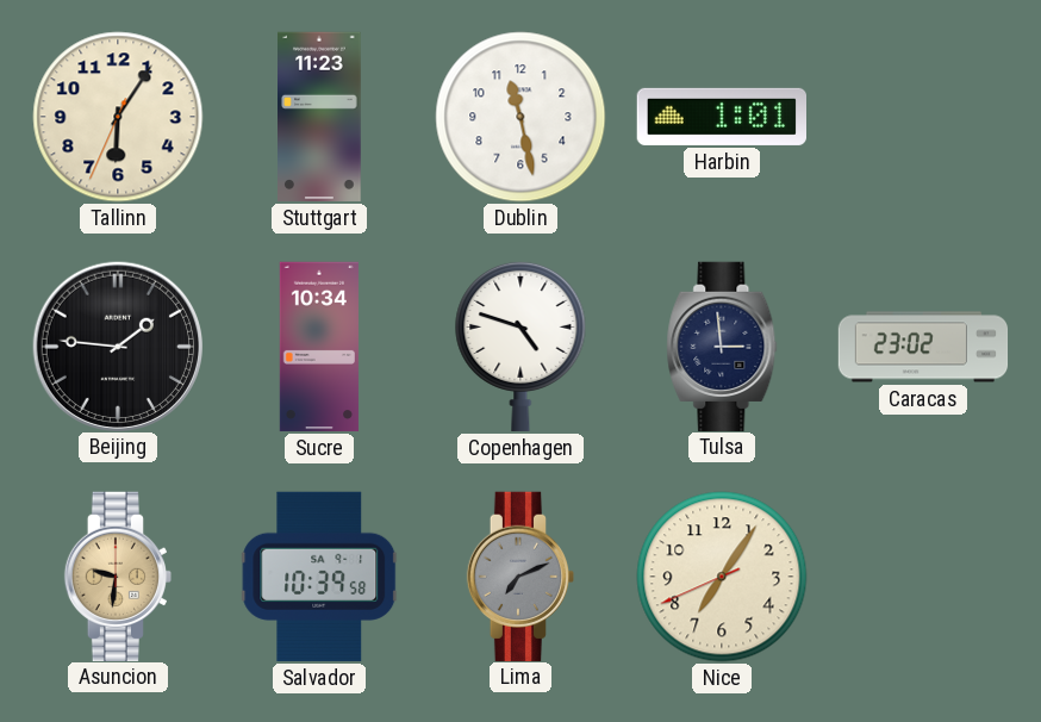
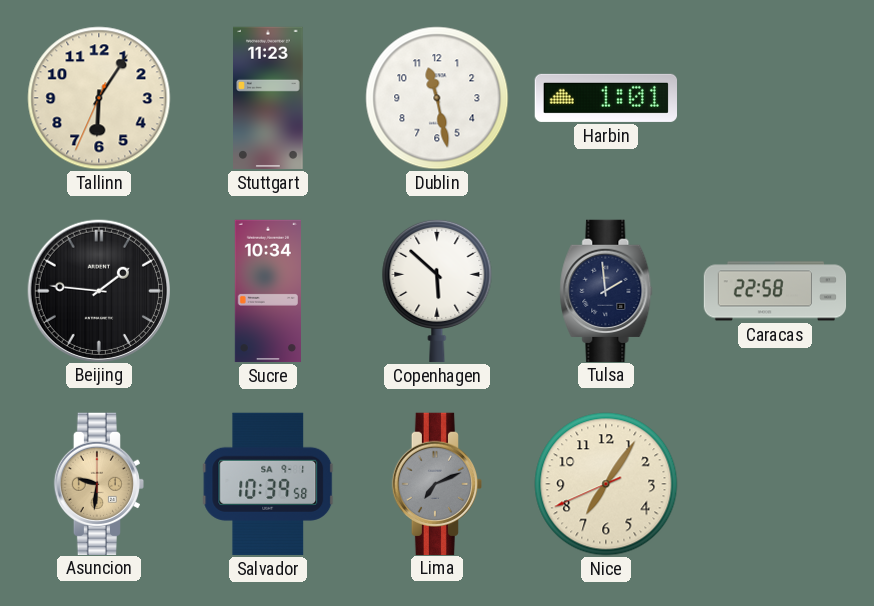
Copenhagen: 4:48 -> 5:52
Tulsa: 2:59 -> 1:59
Caracas: 23:02 -> 22:58
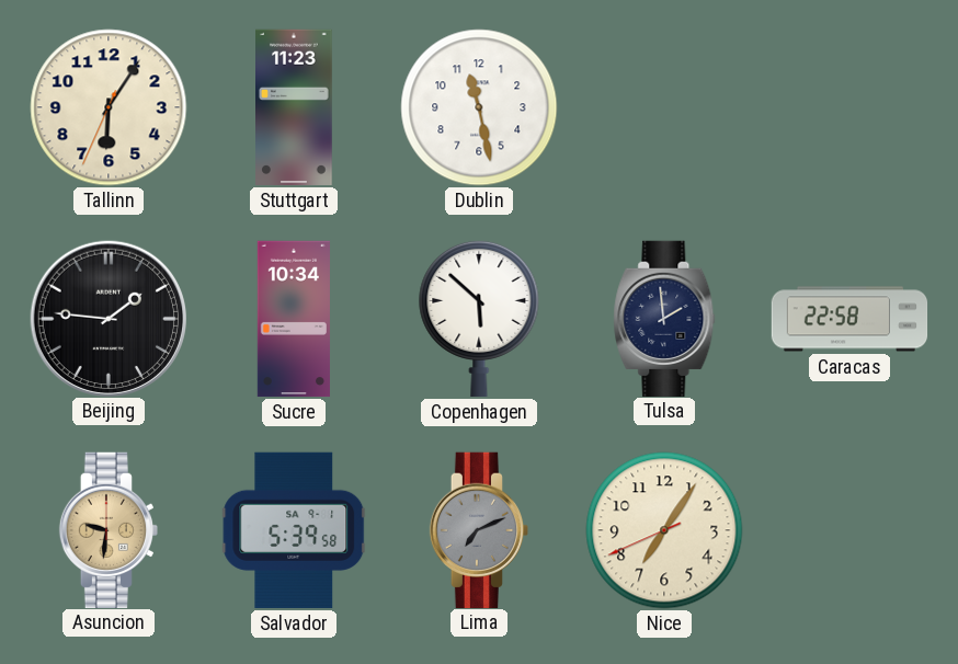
Harbin: 1:01 -> none
Salvador: 10:39 -> 5:39
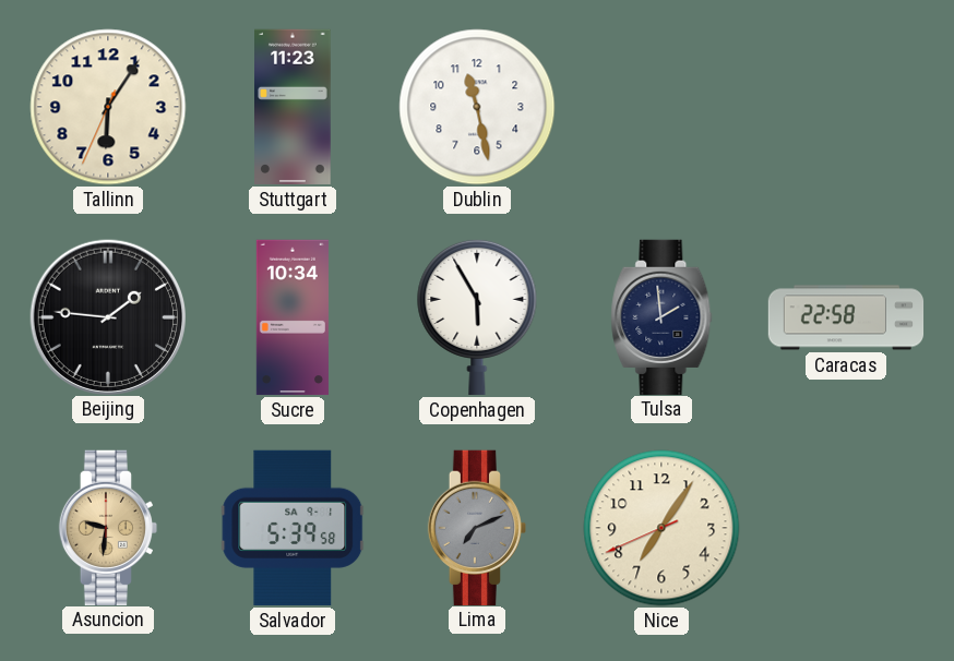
Copenhagen: 5:52 -> 5:55
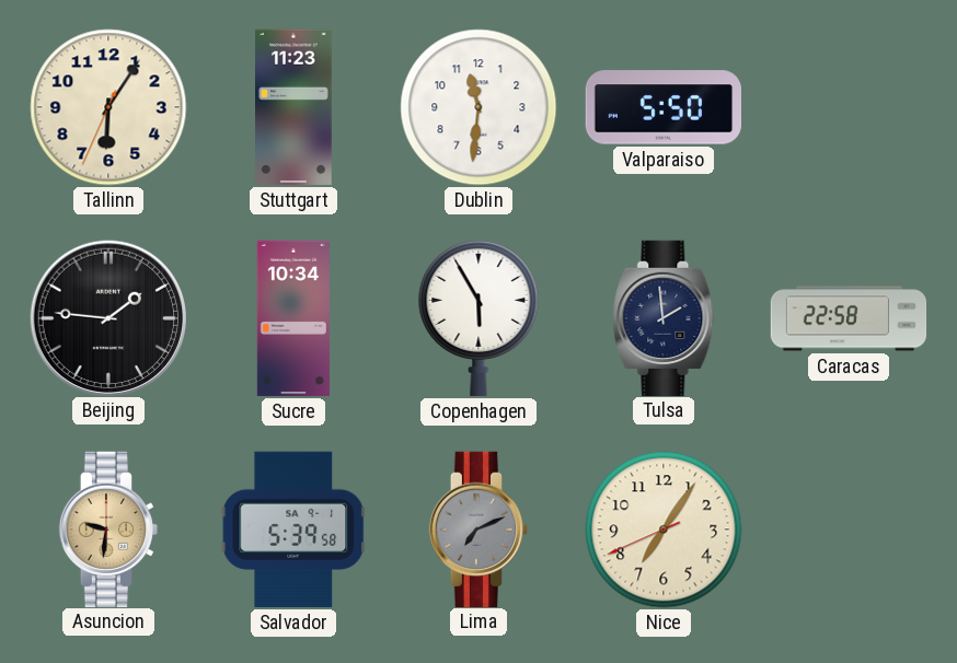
Dublin: 11:28 -> 11:31
Valparaiso: none -> 5:50
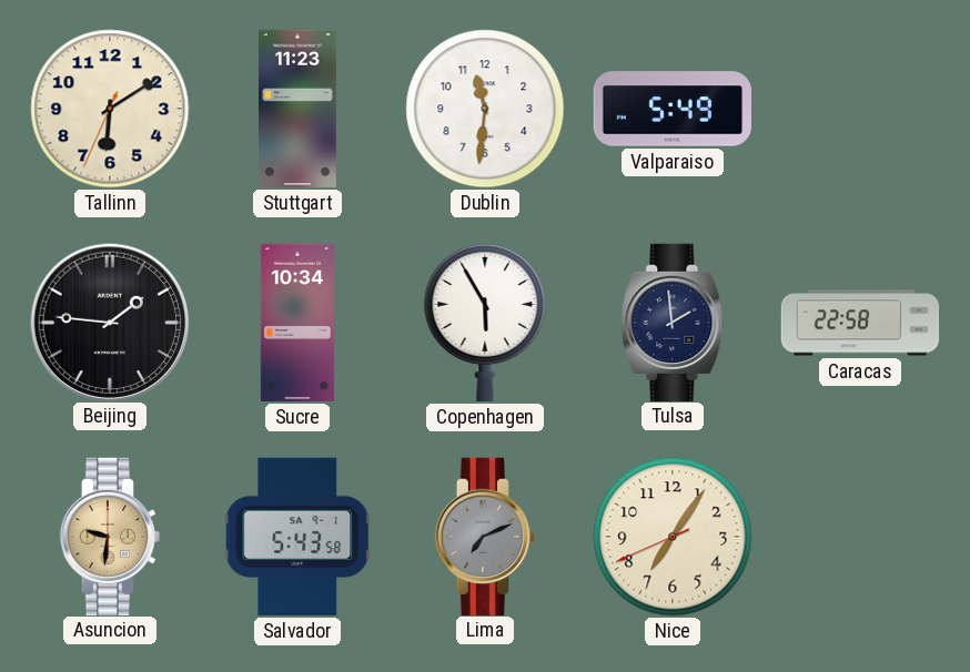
Tallinn: 6:05 -> 6:09
Valparaiso: 5:50 -> 5:49
Salvador: 5:39 -> 5:43
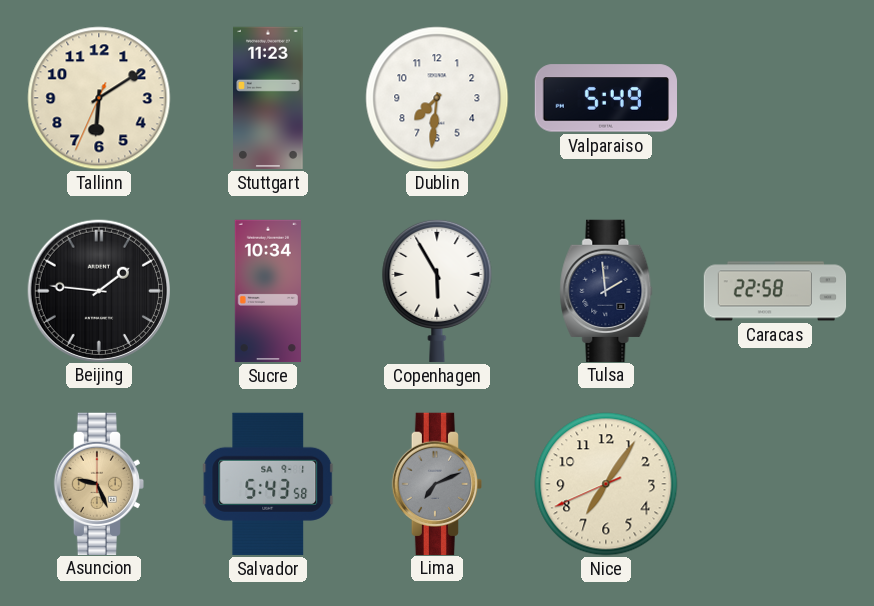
Dublin: 11:31 -> 7:31
Asuncion: 9:31 -> 9:26
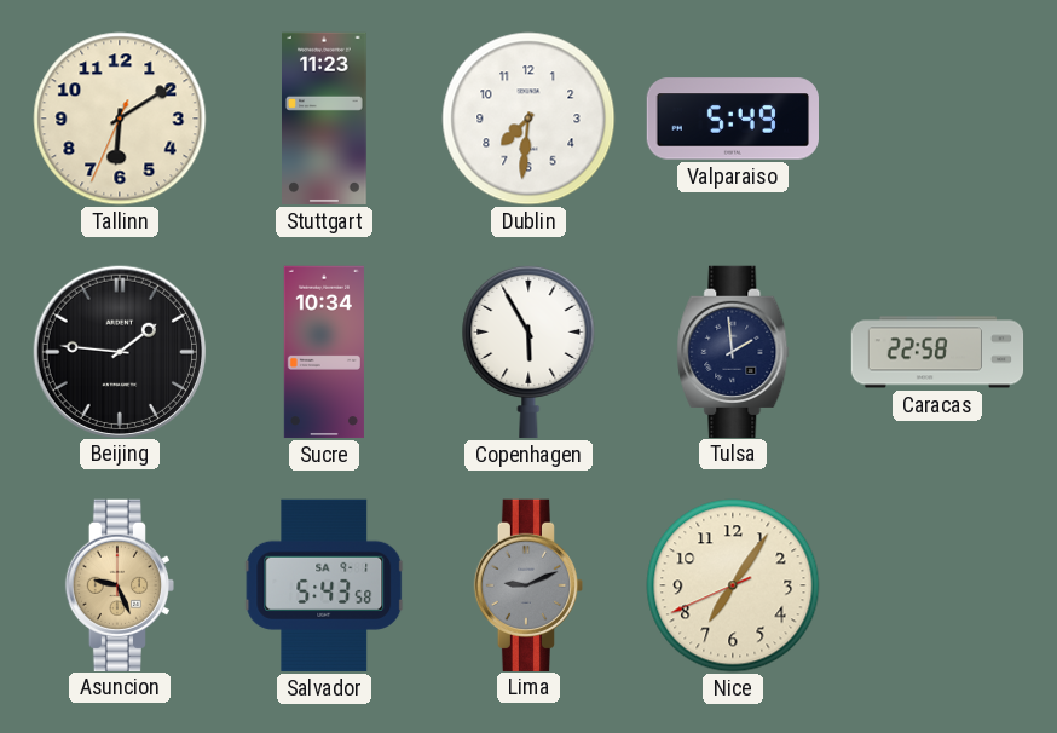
Lima: 7:11 -> 9:11
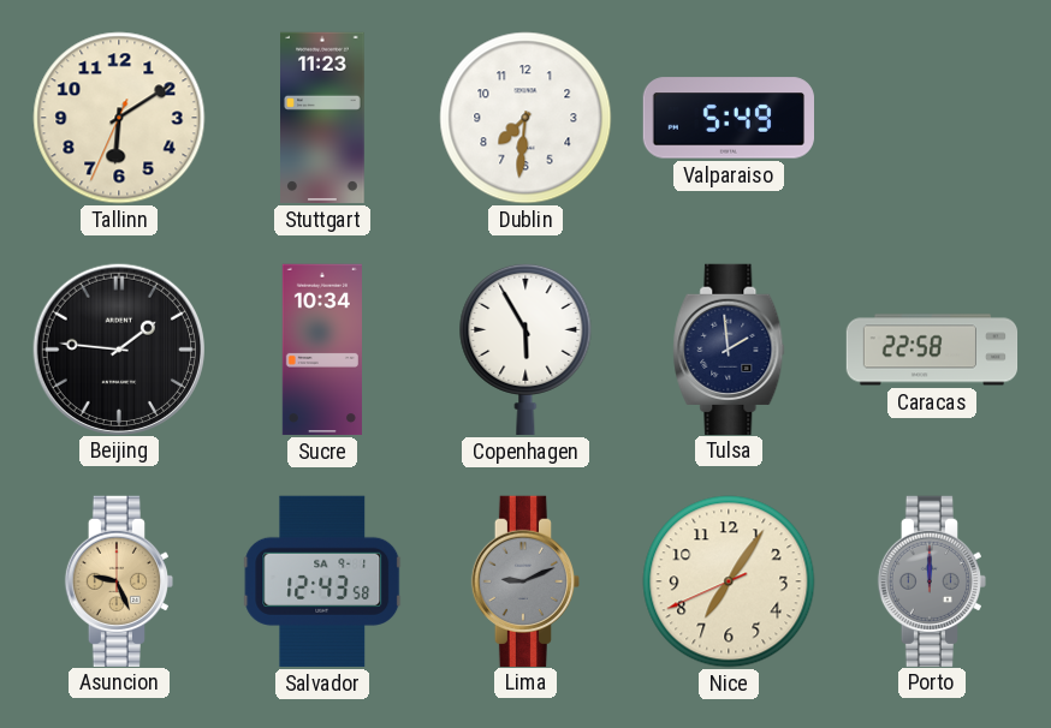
Salvador: 5:43 -> 12:43
Porto: none -> 12:00
